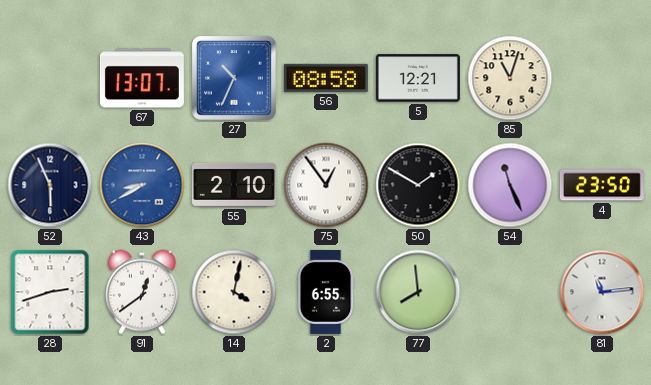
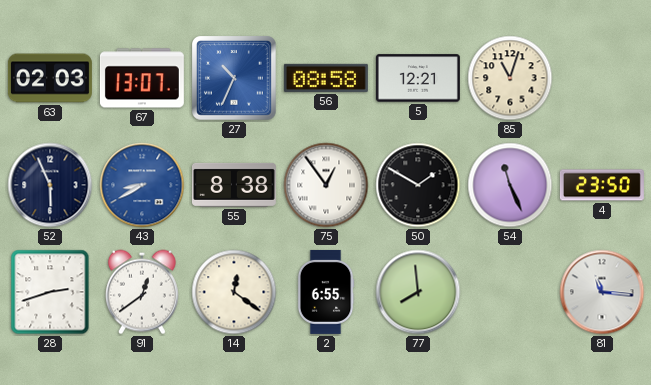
63: none -> 02:03
55: 2:10 -> 8:38
14: 4:02 -> 12:21
81: 11:14 -> 11:16
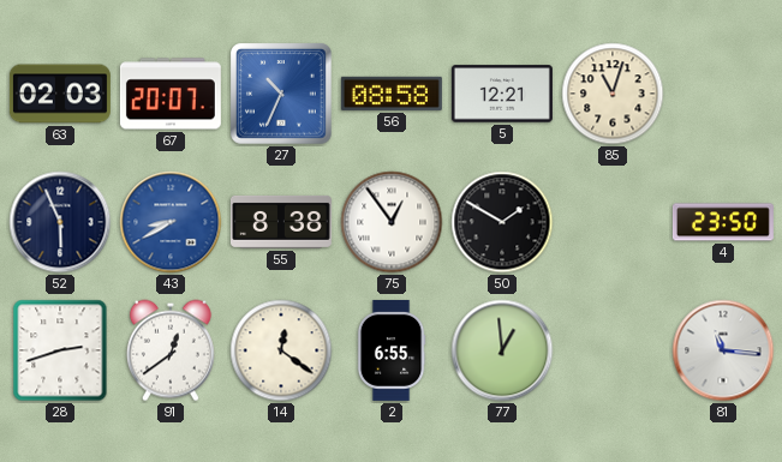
67: 13:07 -> 20:07
54: 11:26 -> none
77: 7:59 -> 12:59
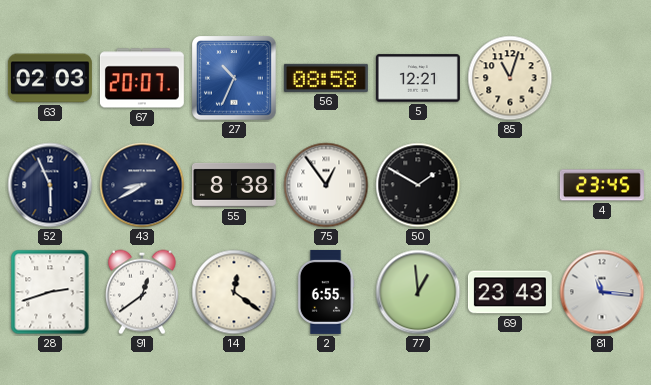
43 dial: blue -> navy
4: 23:50 -> 23:45
69: none -> 23:43
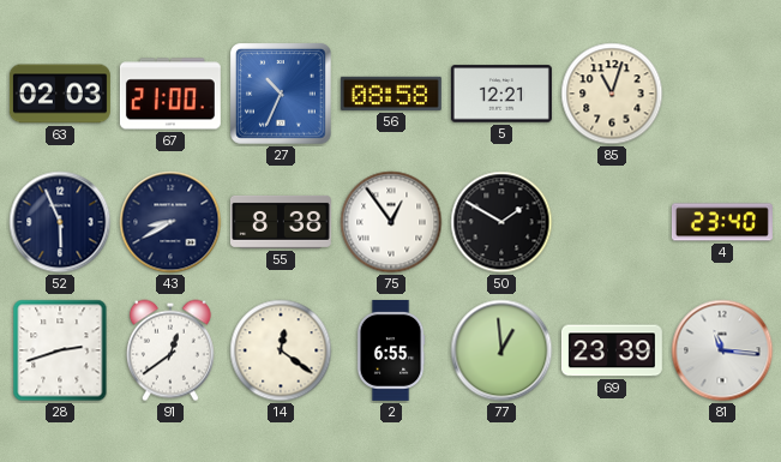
67: 20:07 -> 21:00
4: 23:45 -> 23:40
69: 23:43 -> 23:39
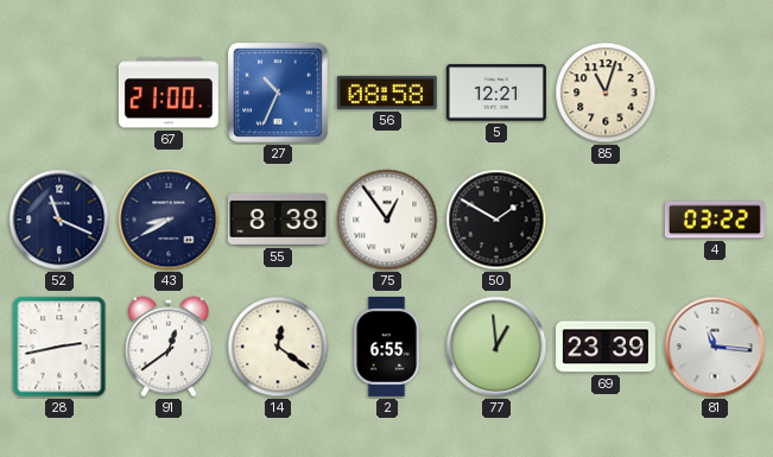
63: 02:03 -> none
52: 5:56 -> 11:19
4: 23:40 -> 03:22
28: 2:42 -> 2:43
